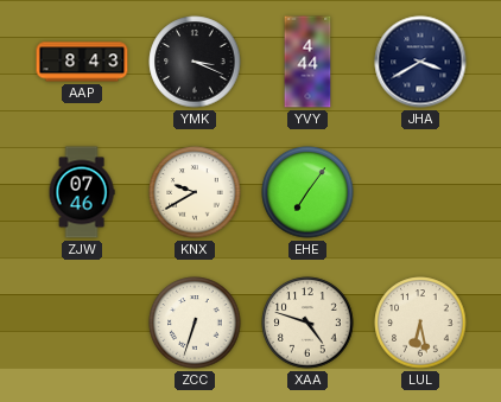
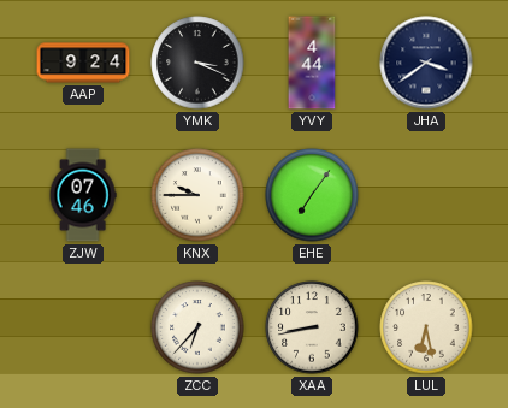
AAP: 8:43 -> 9:24
JHA: 3:40 -> 3:39
KNX: 9:40 -> 9:45
ZCC: 6:33 -> 6:37
XAA: 4:48 -> 8:43
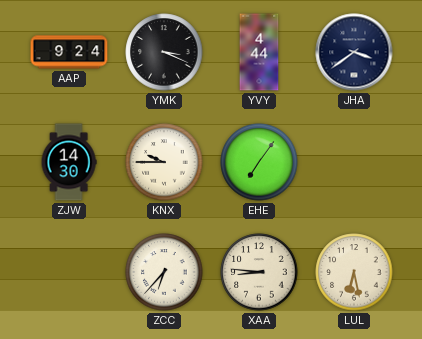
ZJW: 07:46 -> 14:30
XAA: 8:43 -> 8:46
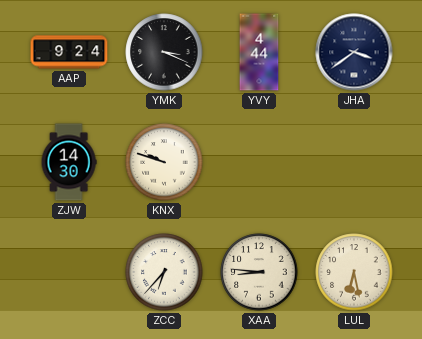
KNX: 9:45 -> 9:48
EHE: 7:06 -> none
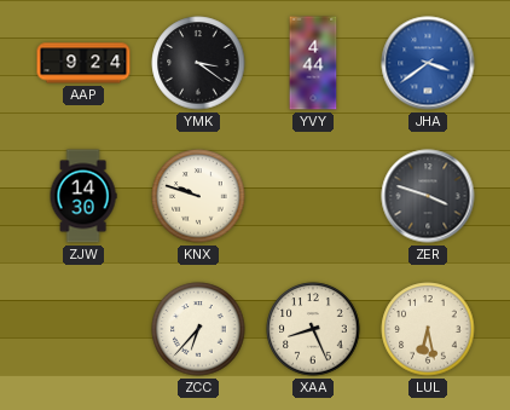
YMK: 3:19 -> 3:21
JHA dial: navy -> blue
ZER: none -> 3:48
XAA: 8:46 -> 8:26
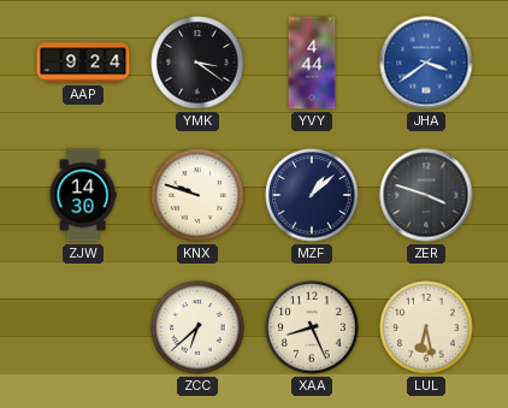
MZF: none -> 1:08
ZCC: 6:37 -> 6:38
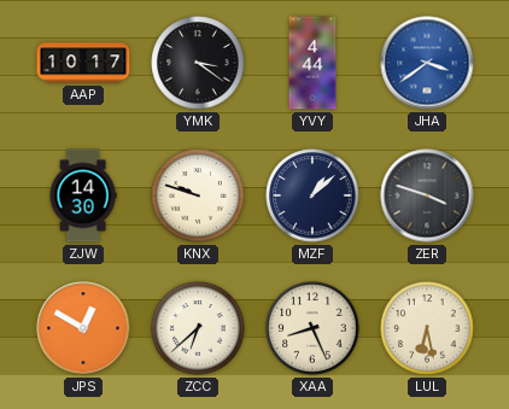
AAP: 9:24 -> 10:17
JPS: none -> 12:50
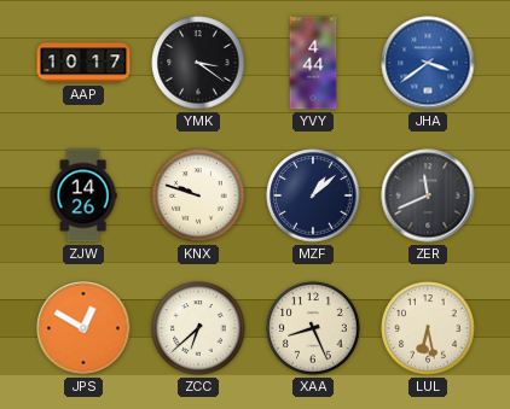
ZJW: 14:30 -> 14:26
ZER: 3:48 -> 11:41
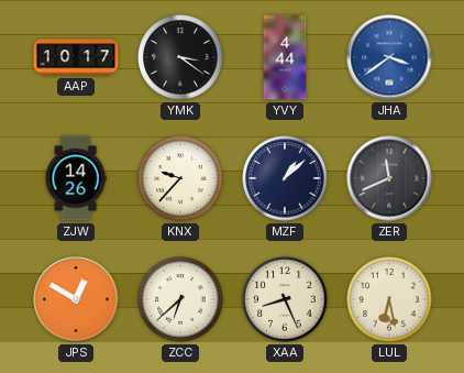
KNX: 9:48 -> 9:37
